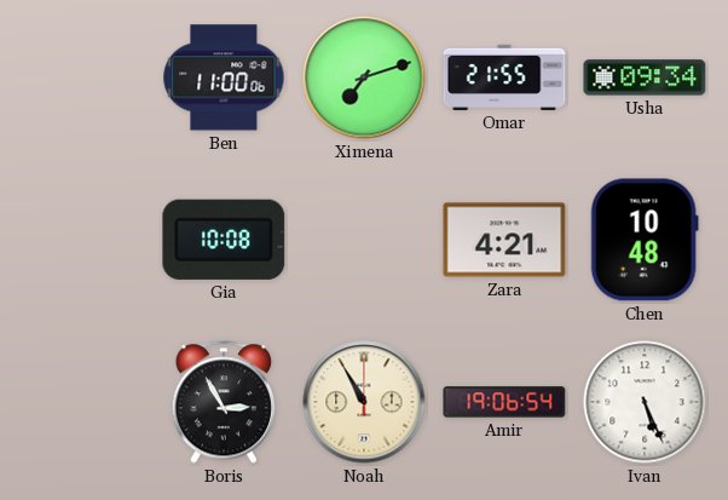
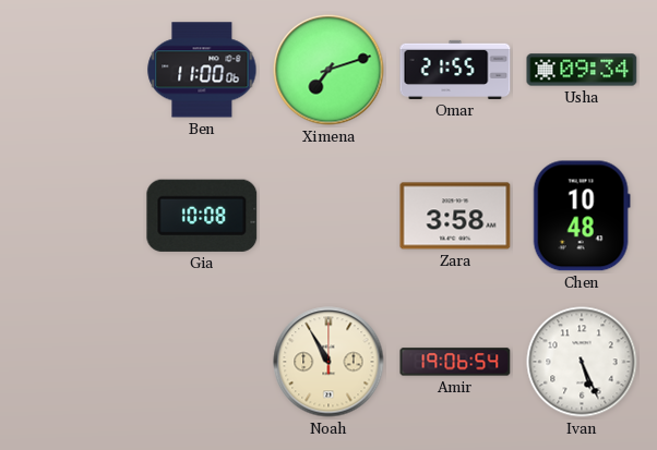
Zara: 4:21 -> 3:58
Boris: 2:55 -> none
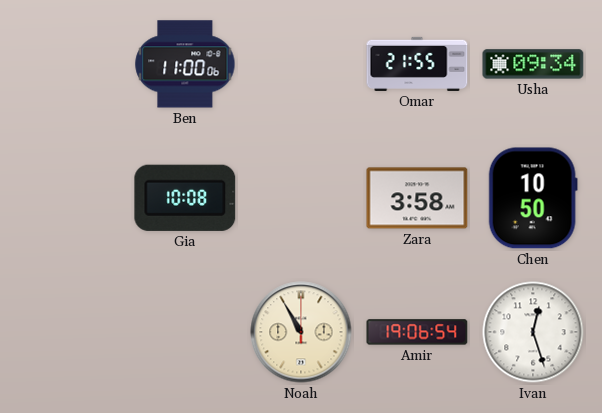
Ximena: 7:12 -> none
Chen: 10:48 -> 10:50
Ivan: 5:26 -> 12:27
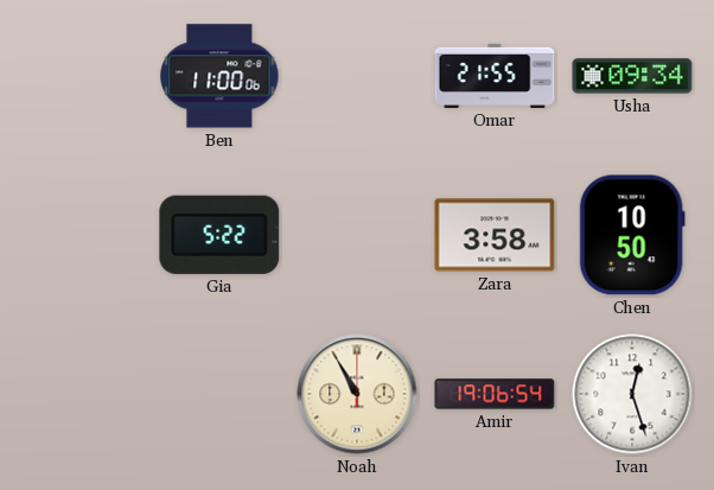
Gia: 10:08 -> 5:22
